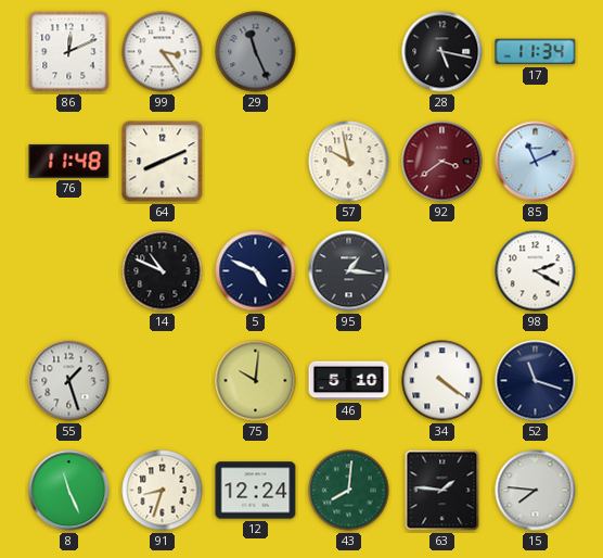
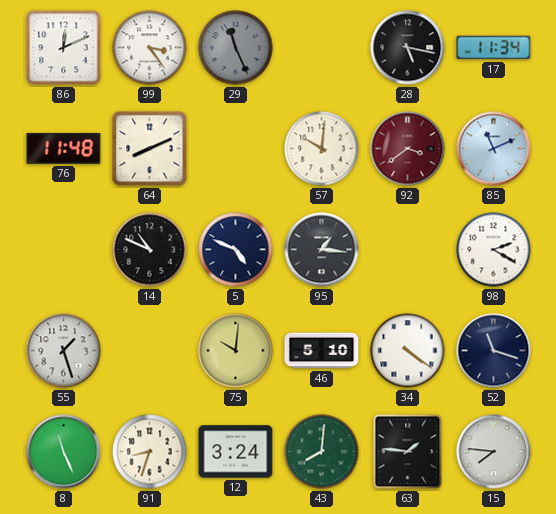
57: 9:58 -> 10:01
12: 12:24 -> 3:24
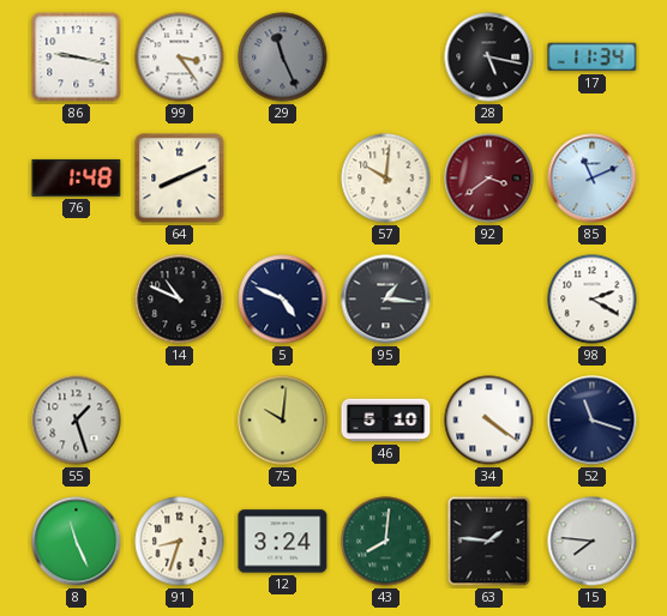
86: 12:11 -> 9:17
76: 11:48 -> 1:48
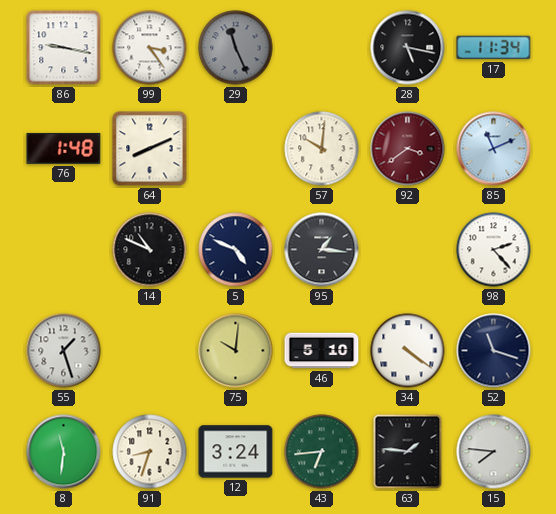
98: 2:20 -> 2:23
8: 11:26 -> 11:31
43: 8:01 -> 6:44
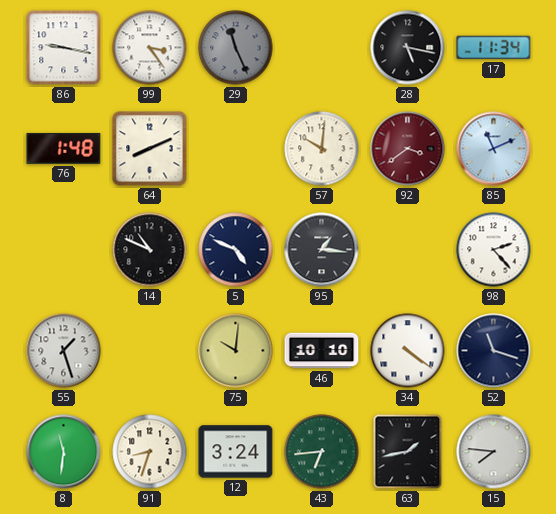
46: 5:10 -> 10:10
63: 1:46 -> 1:43
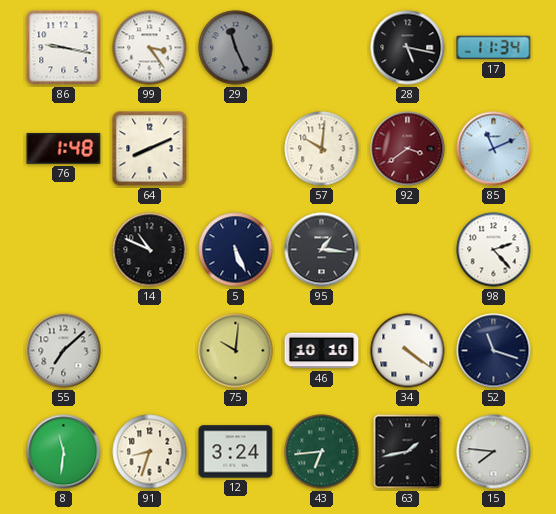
5: 4:49 -> 5:26
55: 1:27 -> 7:08
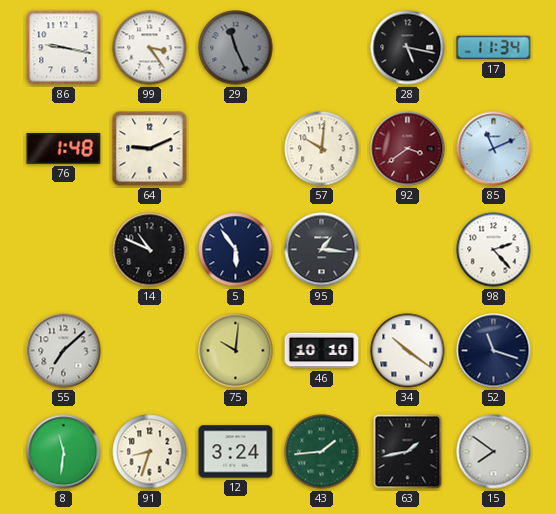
64: 8:11 -> 9:11
5: 5:26 -> 5:54
34: 4:21 -> 10:21
43: 6:44 -> 1:44
15: 7:46 -> 7:51
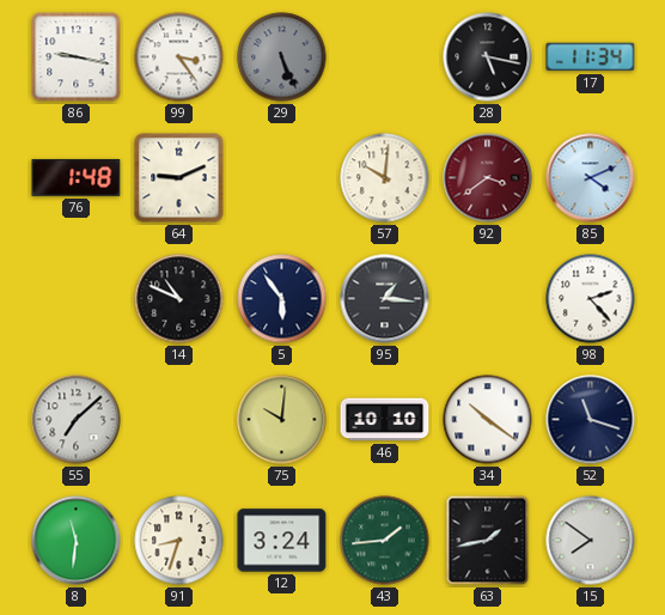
29: 11:26 -> 5:26
85: 11:11 -> 4:11
